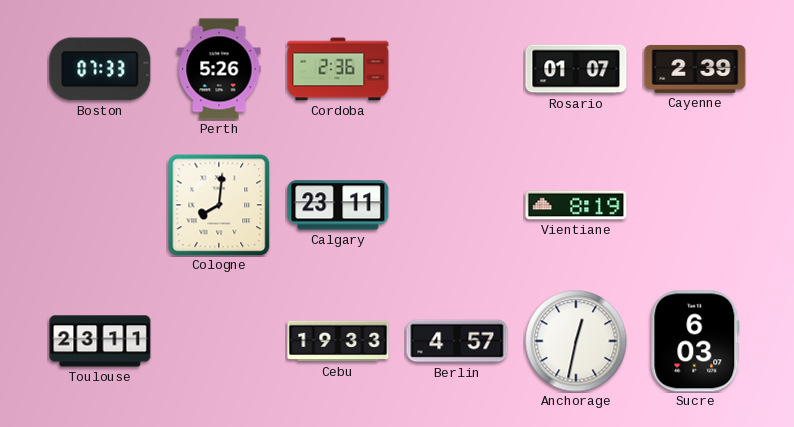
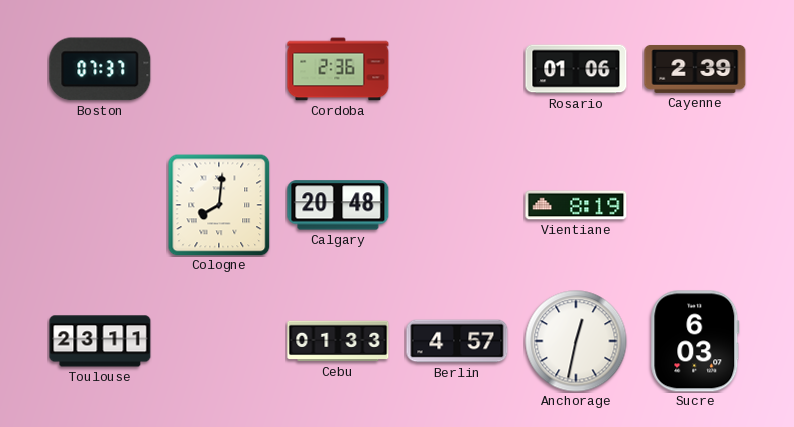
Boston: 07:33 -> 07:37
Perth: 5:26 -> none
Rosario: 01:07 -> 01:06
Calgary: 23:11 -> 20:48
Cebu: 19:33 -> 01:33
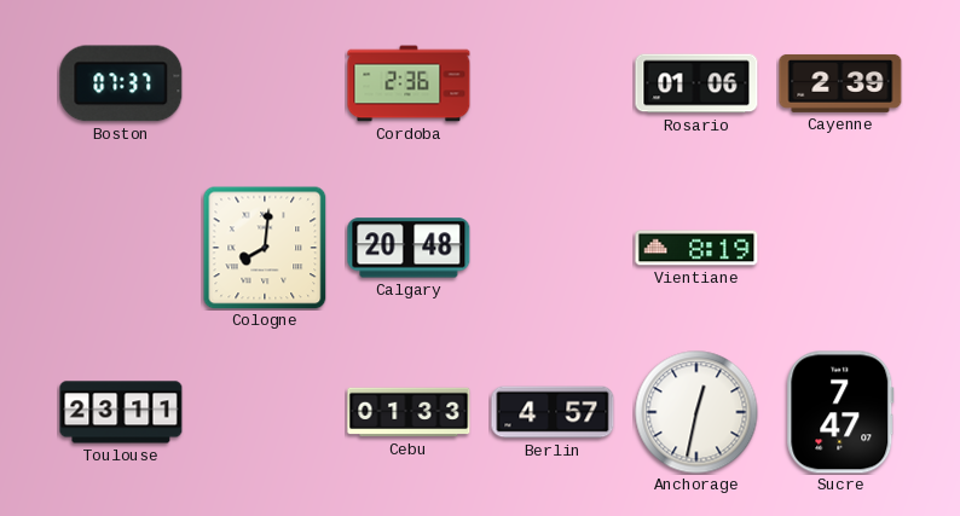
Sucre: 6:03 -> 7:47
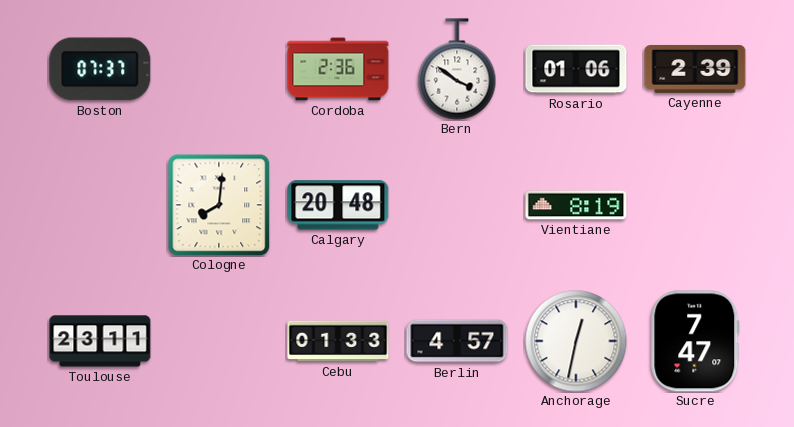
Bern: none -> 3:51
